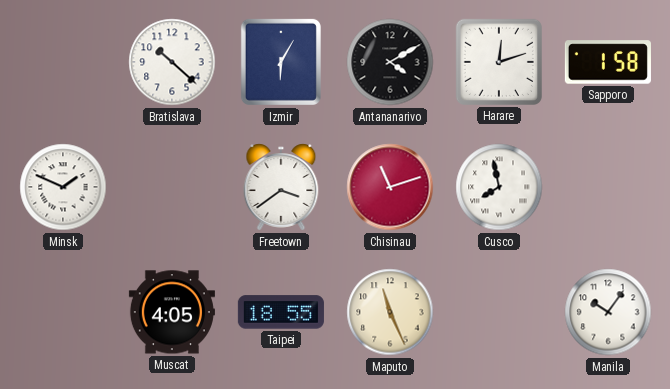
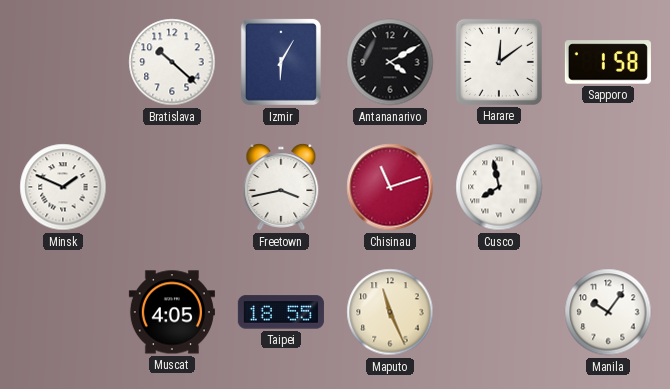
Harare: 12:12 -> 12:09
Freetown: 3:39 -> 3:43
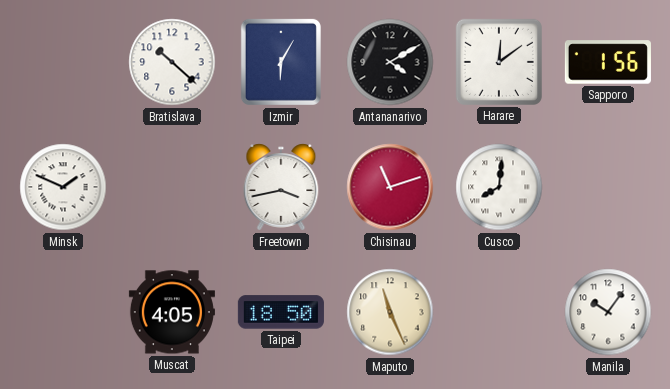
Sapporo: 1:58 -> 1:56
Cusco: 7:58 -> 8:01
Taipei: 18:55 -> 18:50
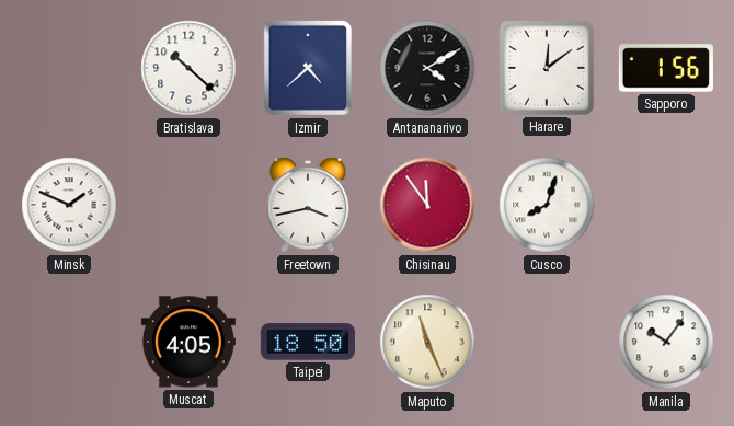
Izmir: 6:05 -> 4:38
Chisinau: 11:12 -> 11:54
Cusco: 8:01 -> 8:03
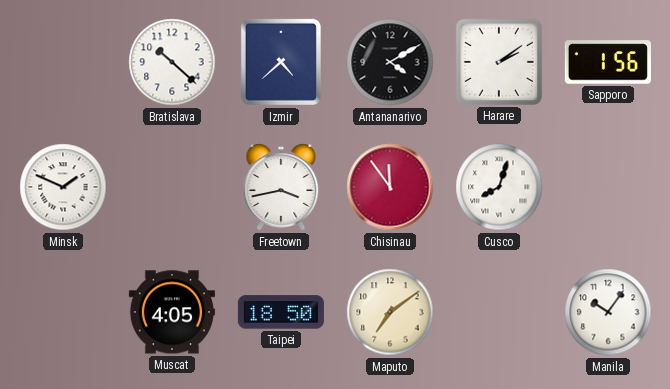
Harare: 12:09 -> 2:09
Maputo: 11:26 -> 7:09
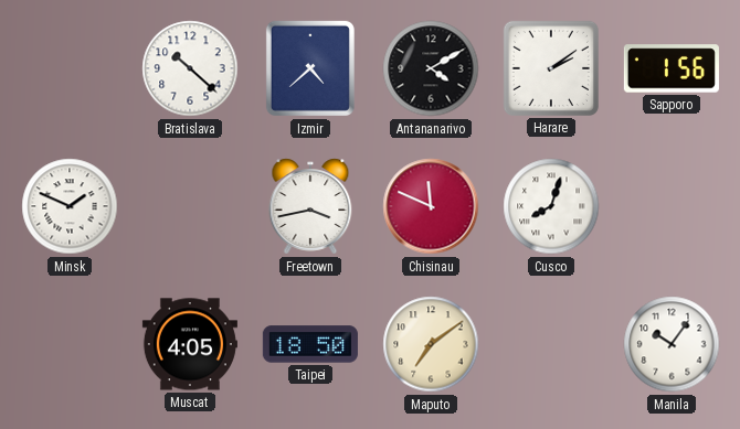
Chisinau: 11:54 -> 11:49
